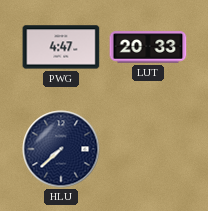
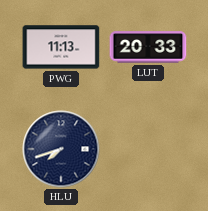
PWG: 4:47 -> 11:13
HLU: 7:38 -> 7:42
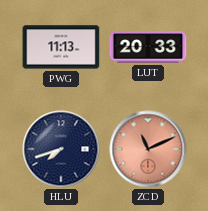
ZCD: none -> 11:11
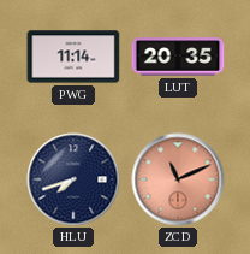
PWG: 11:13 -> 11:14
LUT: 20:33 -> 20:35
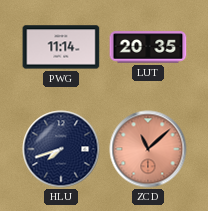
ZCD: 11:11 -> 11:08
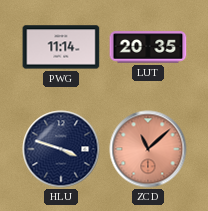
HLU: 7:42 -> 3:48
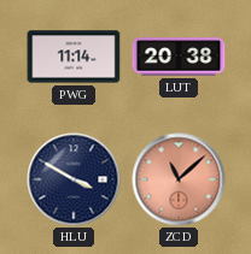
LUT: 20:35 -> 20:38
HLU: 3:48 -> 3:50
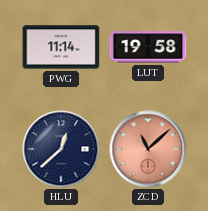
LUT: 20:38 -> 19:58
HLU: 3:50 -> 12:38
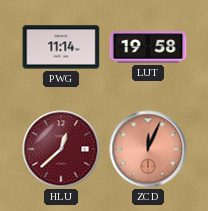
HLU dial: navy -> burgundy
ZCD: 11:08 -> 12:04
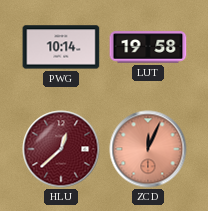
PWG: 11:14 -> 10:14
